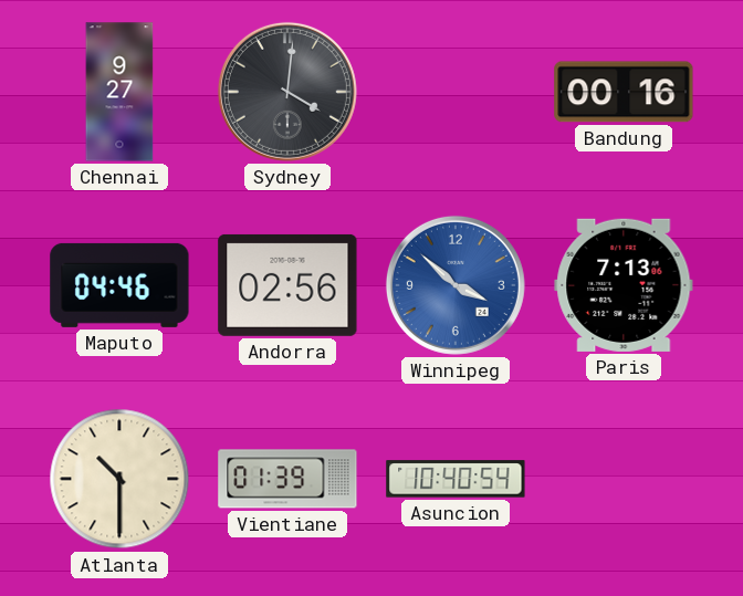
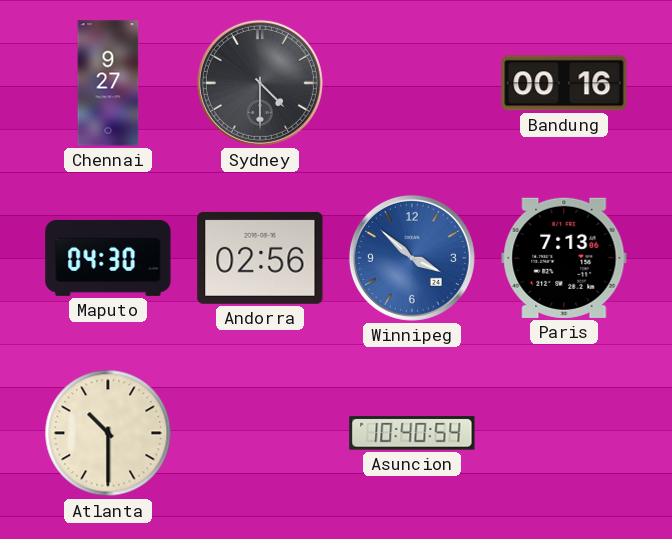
Sydney: 4:01 -> 4:30
Maputo: 04:46 -> 04:30
Vientiane: 01:39 -> none
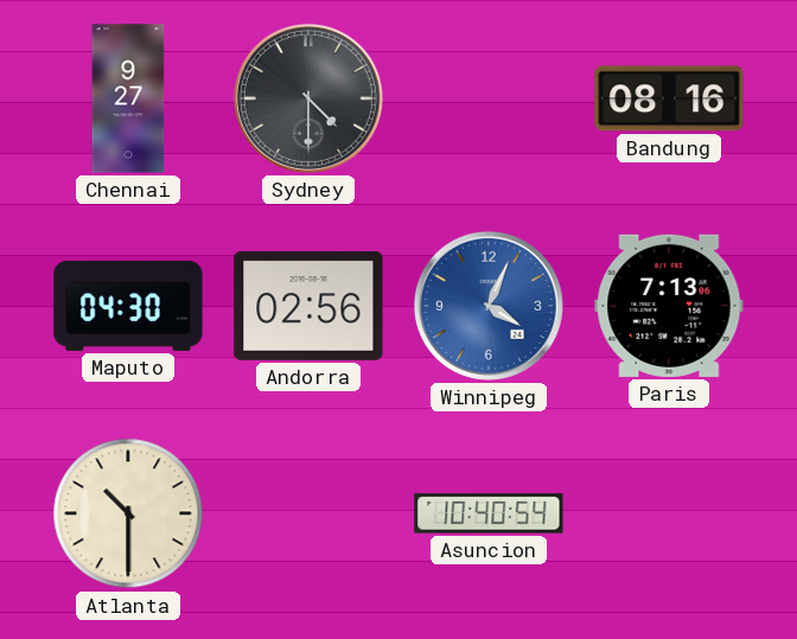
Bandung: 00:16 -> 08:16
Winnipeg: 3:52 -> 4:04
